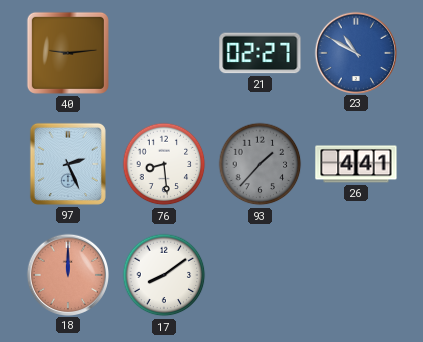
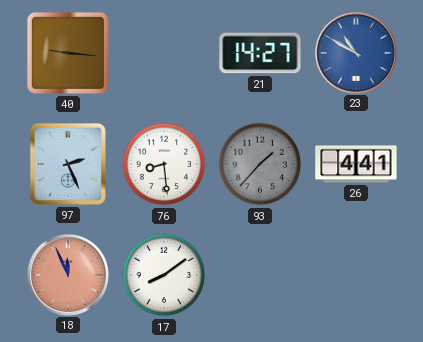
40: 9:14 -> 9:16
21: 02:27 -> 14:27
18: 12:00 -> 11:56
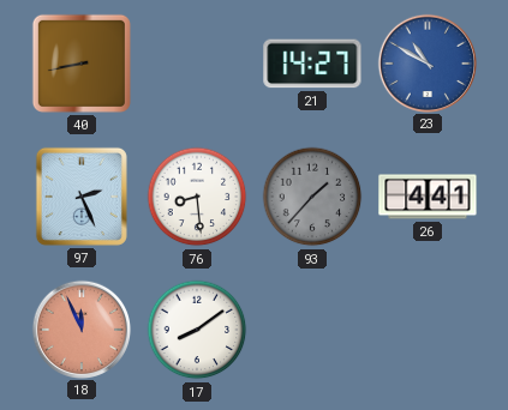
40: 9:16 -> 8:43
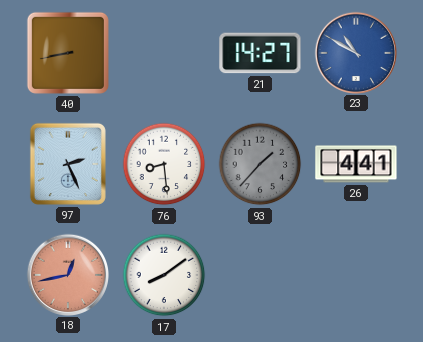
18: 11:56 -> 12:43
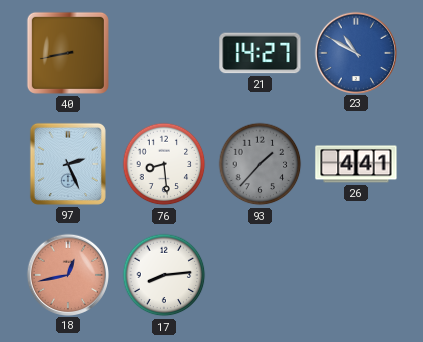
17: 8:09 -> 8:14
